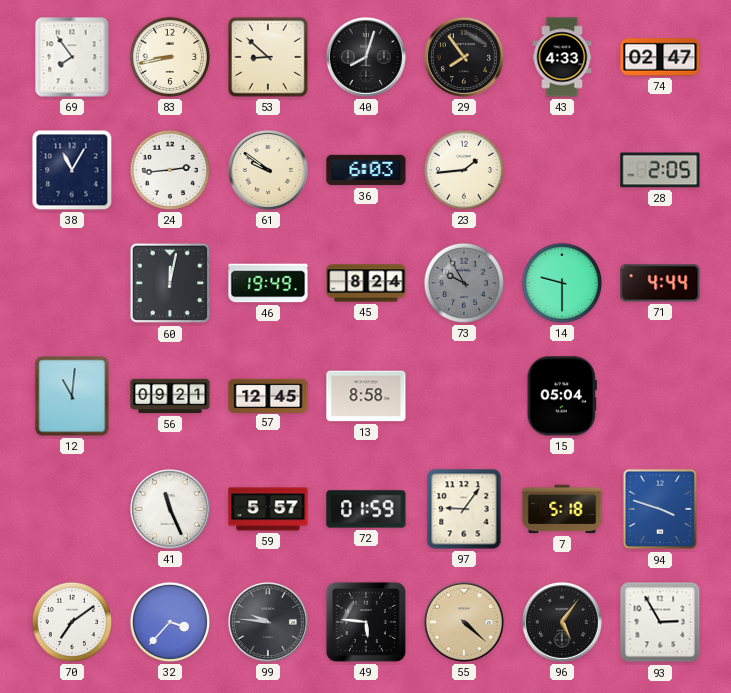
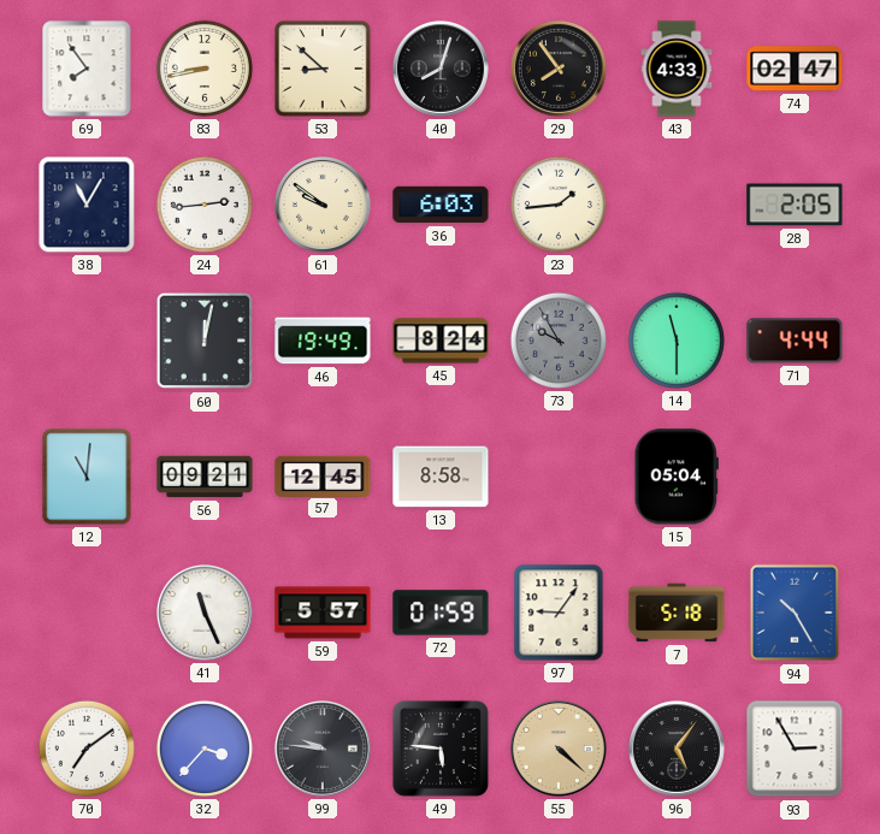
14: 9:30 -> 11:30
94: 3:48 -> 10:25
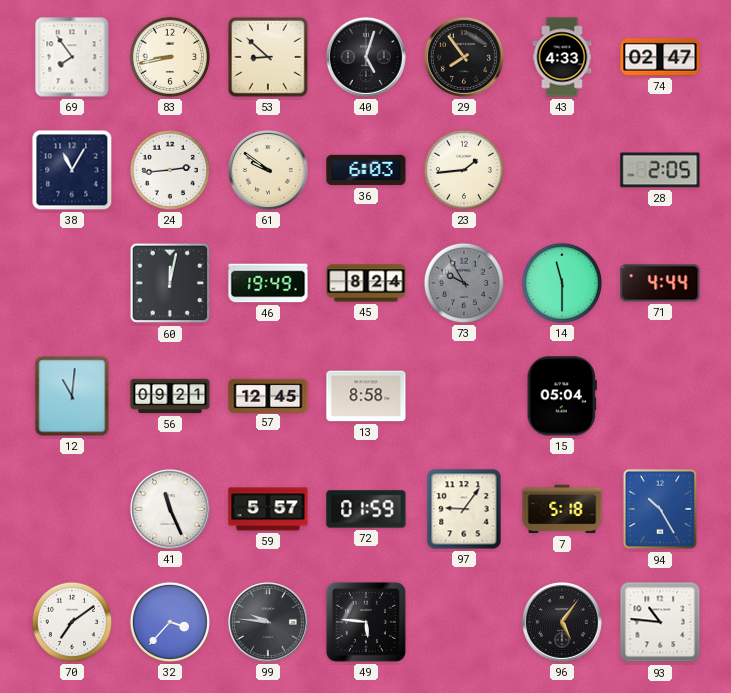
40: 8:03 -> 5:03
55: 4:22 -> none
93: 2:55 -> 10:46
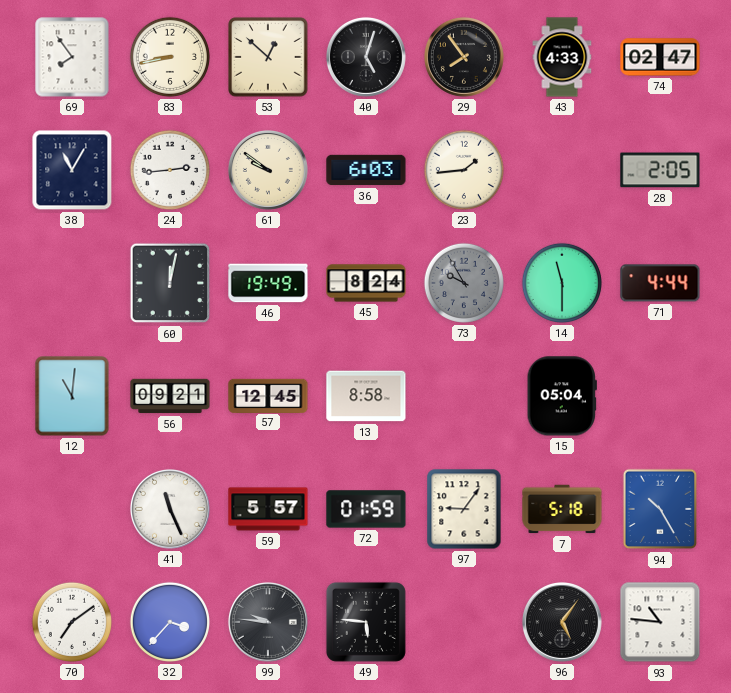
53: 8:52 -> 12:52
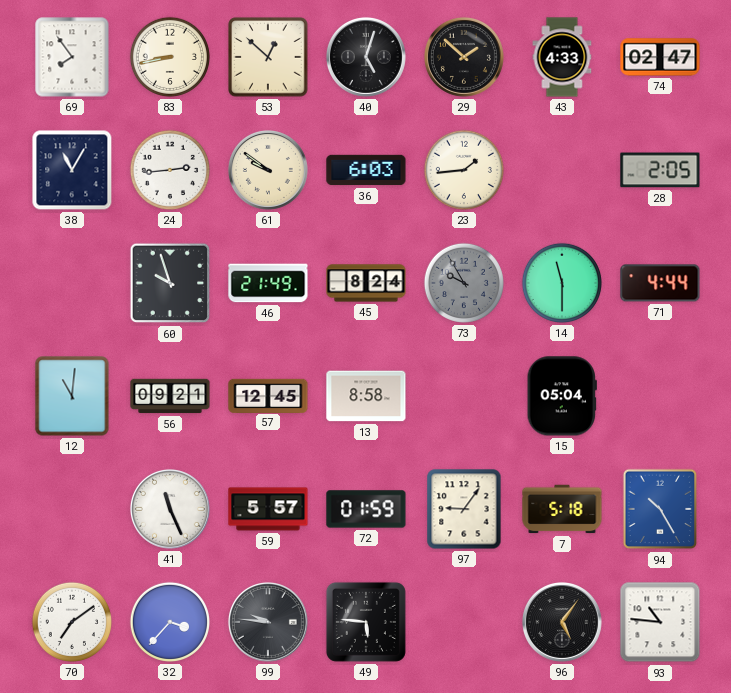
29: 7:54 -> 1:52
60: 12:02 -> 9:57
46: 19:49 -> 21:49
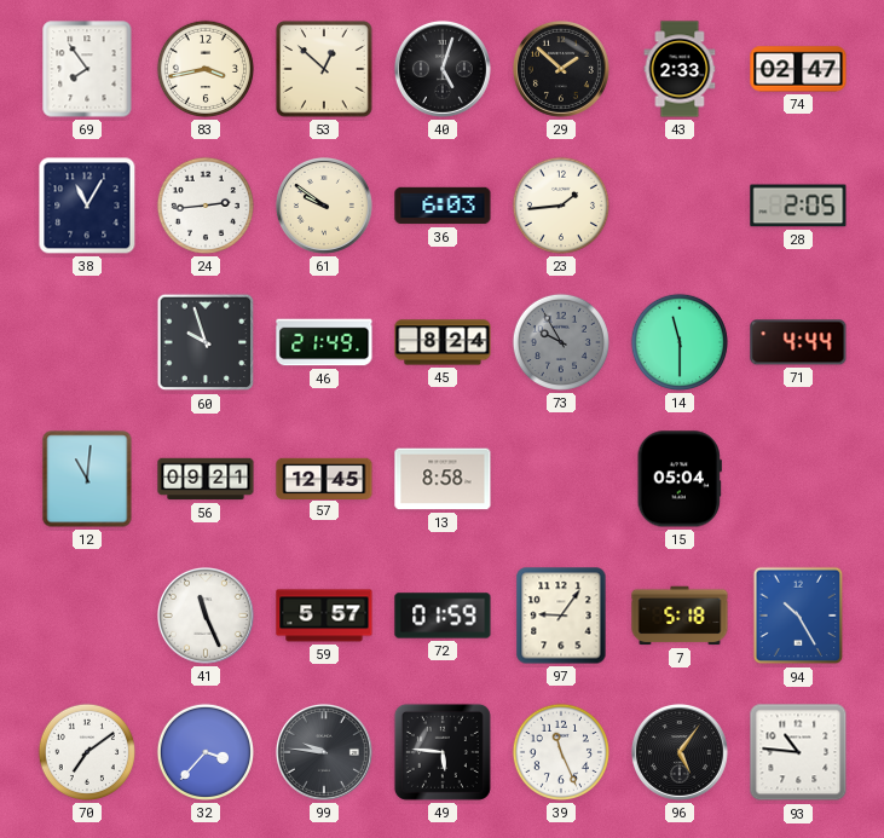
83: 8:43 -> 3:43
43: 4:33 -> 2:33
39: none -> 11:26
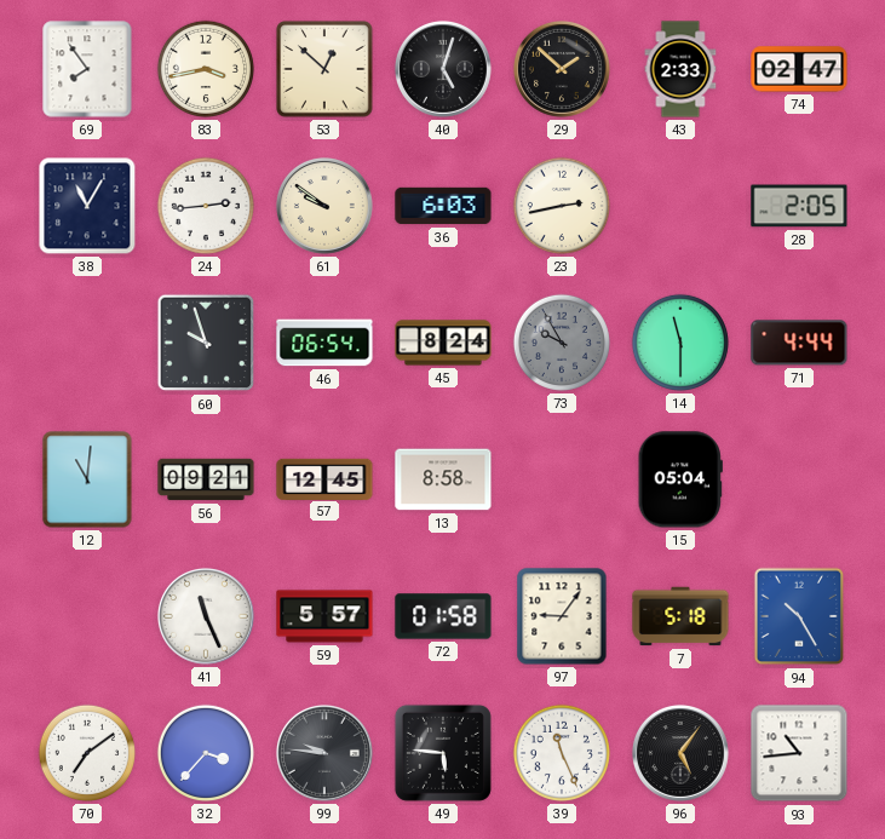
23: 1:44 -> 2:43
46: 21:49 -> 06:54
72: 01:59 -> 01:58
93: 10:46 -> 10:44
